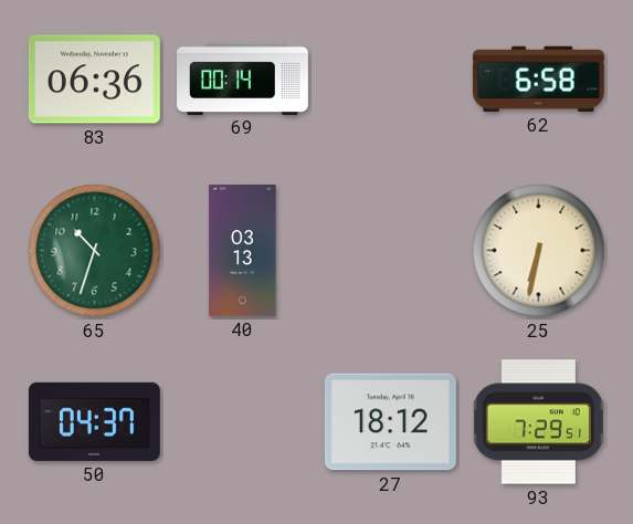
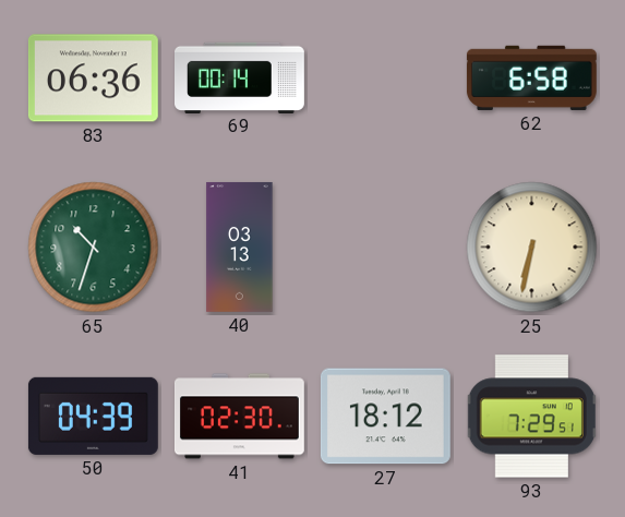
50: 04:37 -> 04:39
41: none -> 02:30
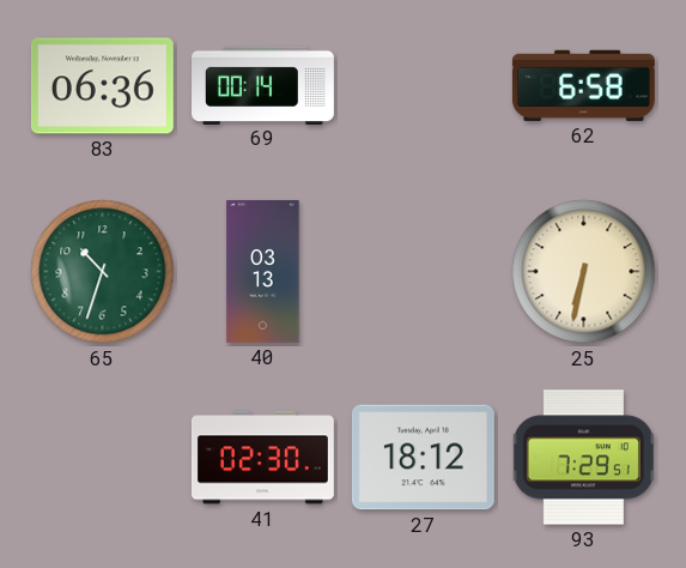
50: 04:39 -> none
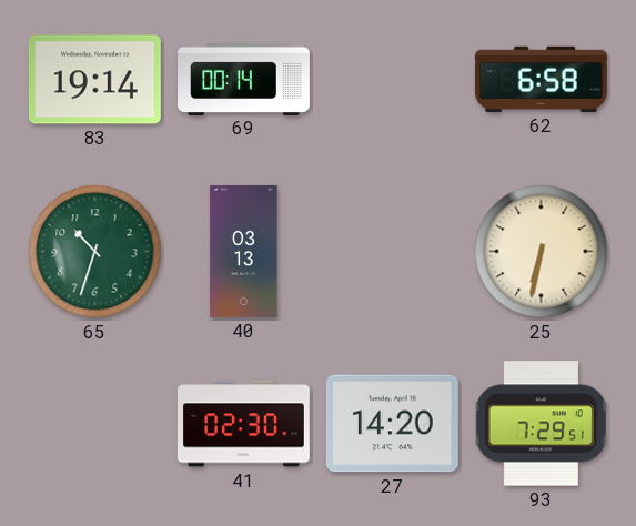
83: 06:36 -> 19:14
27: 18:12 -> 14:20
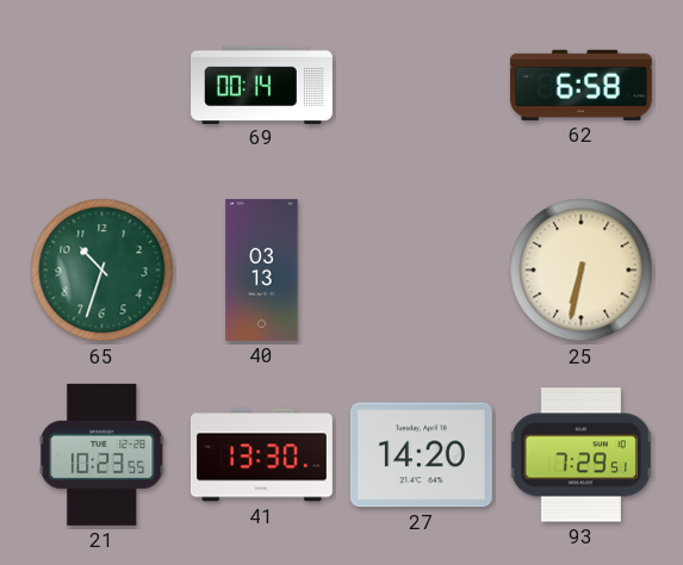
83: 19:14 -> none
21: none -> 10:23
41: 02:30 -> 13:30
